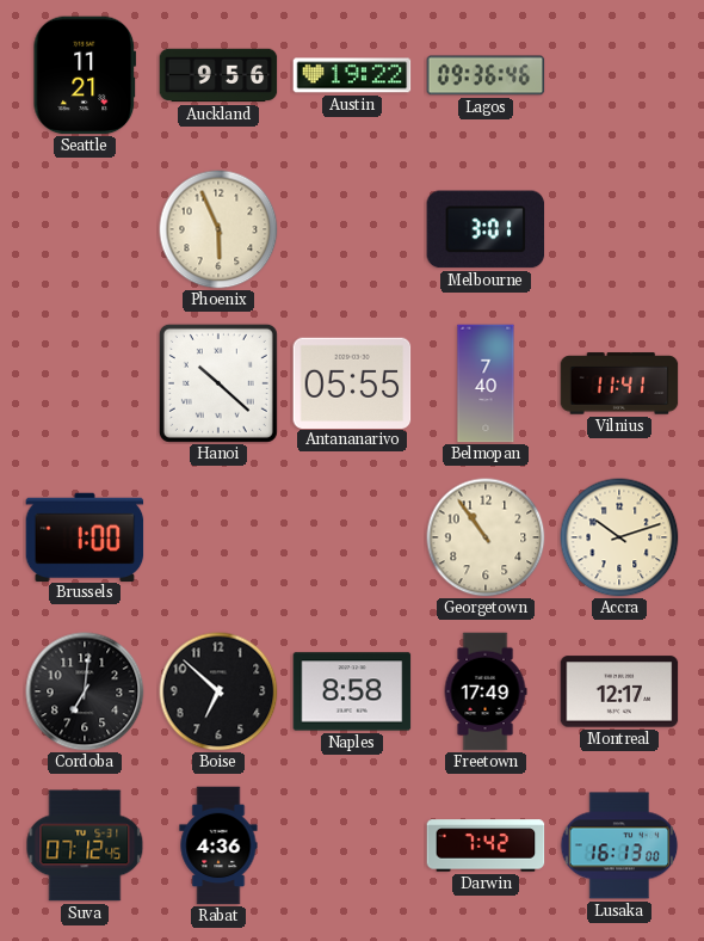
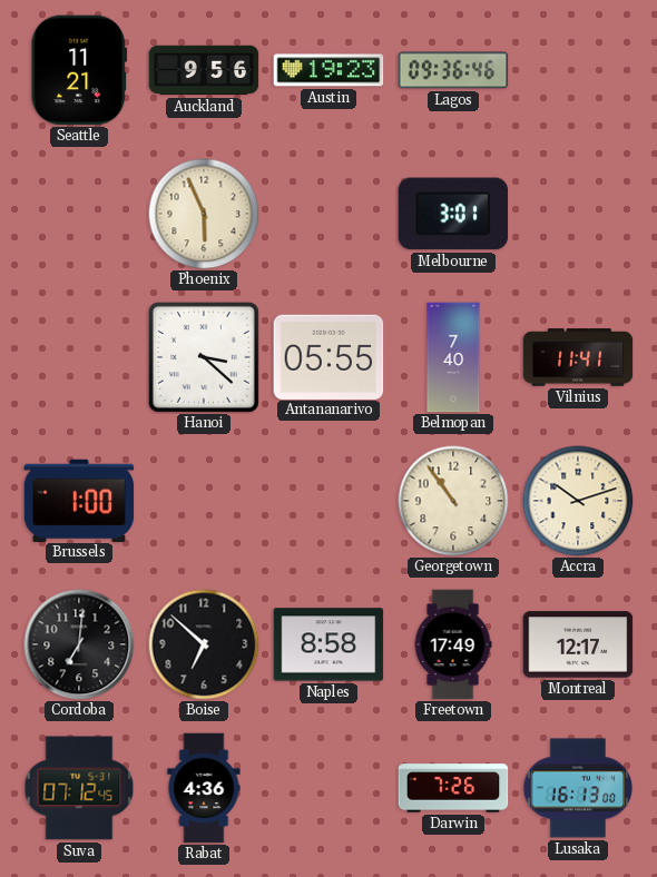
Austin: 19:22 -> 19:23
Hanoi: 10:22 -> 3:22
Darwin: 7:42 -> 7:26
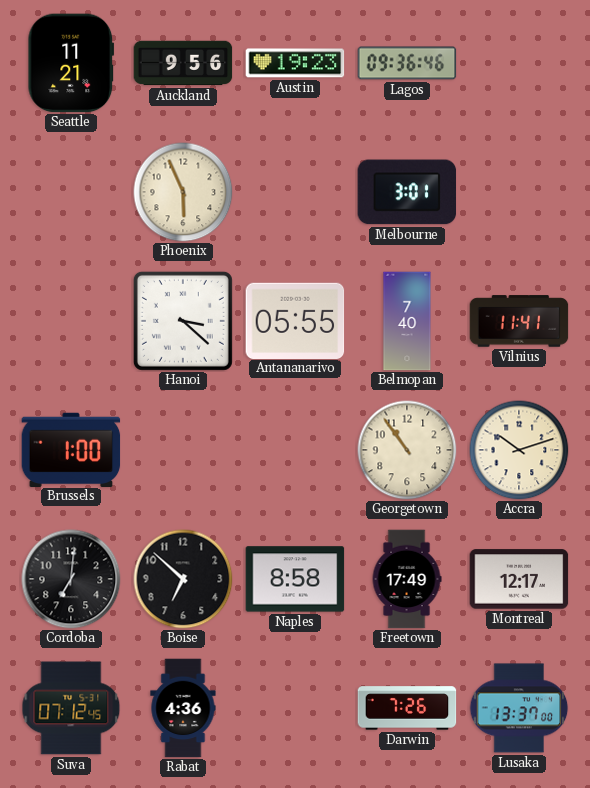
Lusaka: 16:13 -> 13:37
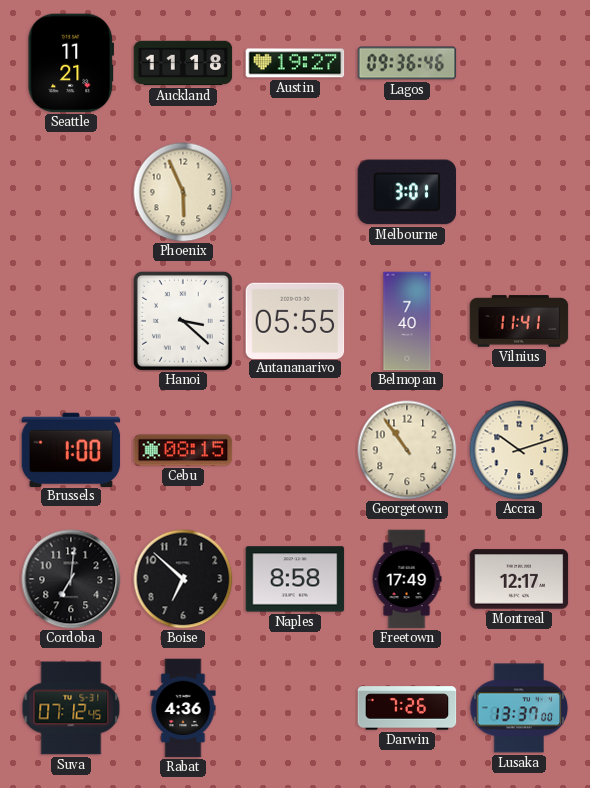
Auckland: 9:56 -> 11:18
Austin: 19:23 -> 19:27
Cebu: none -> 08:15
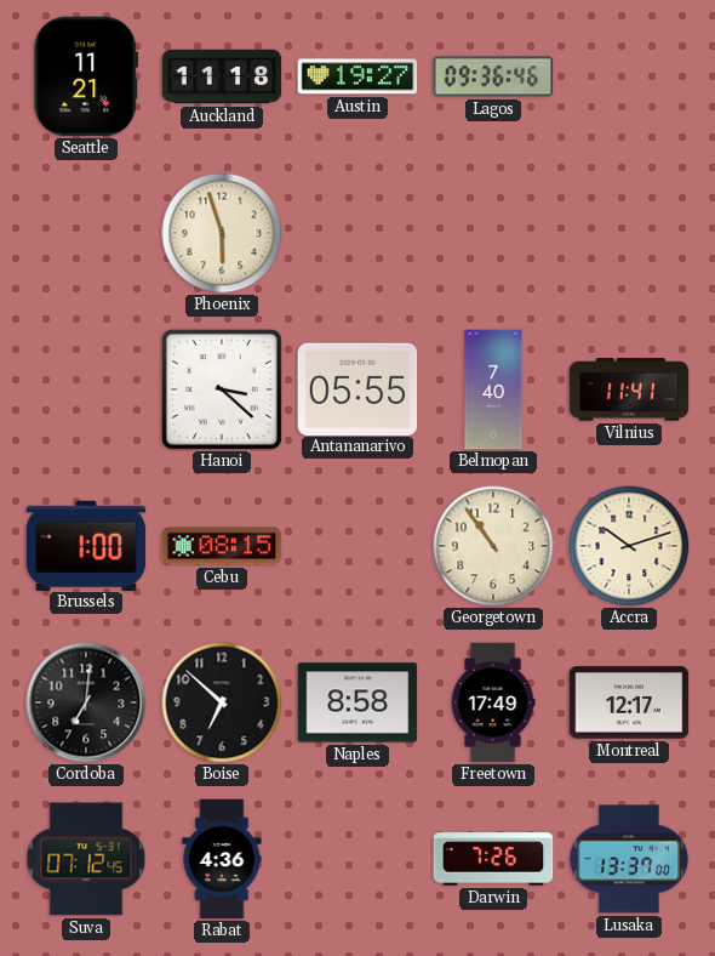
Phoenix: 5:56 -> 5:57
Melbourne: 3:01 -> none
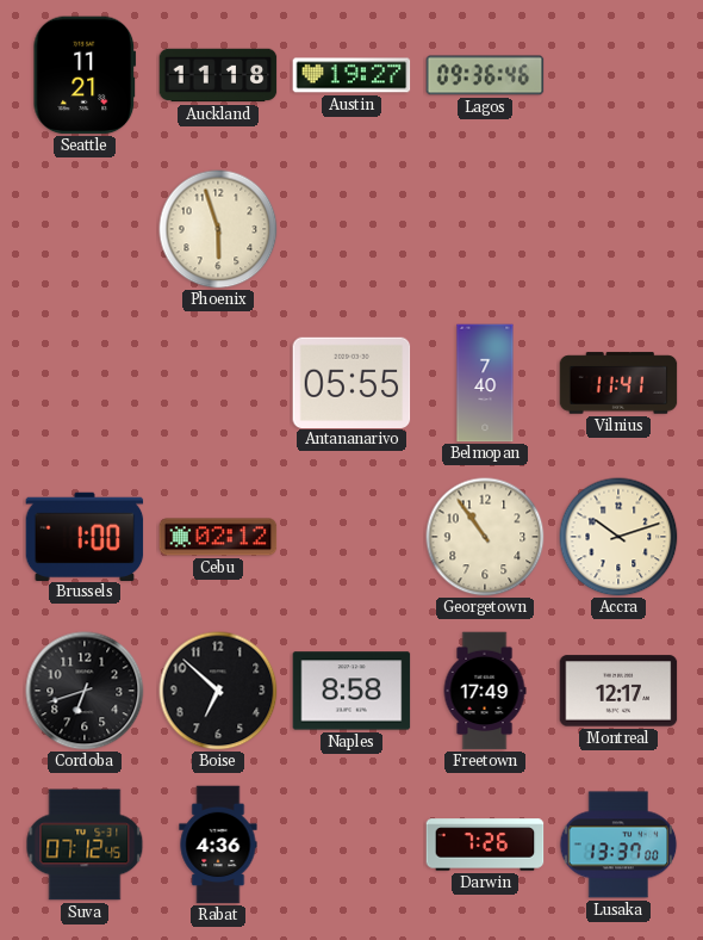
Hanoi: 3:22 -> none
Cebu: 08:15 -> 02:12
Cordoba: 7:01 -> 6:42
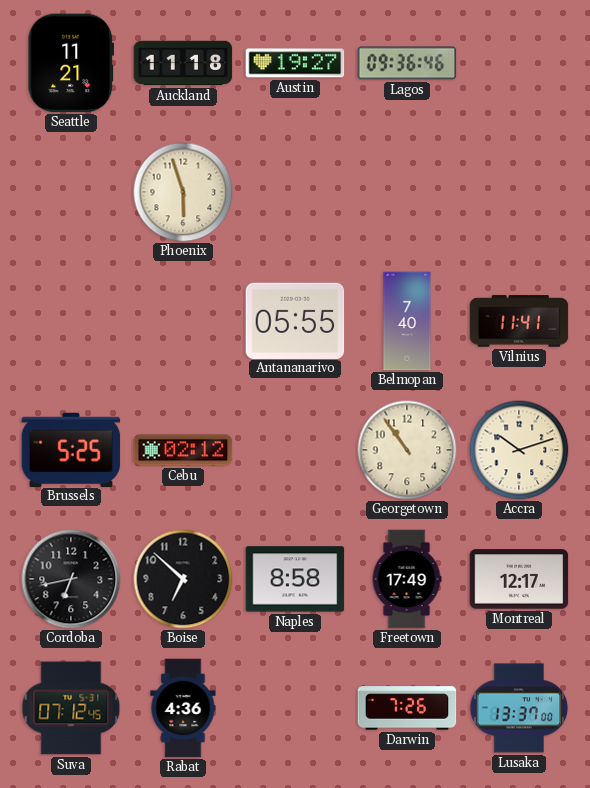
Brussels: 1:00 -> 5:25
Cordoba: 6:42 -> 6:43
